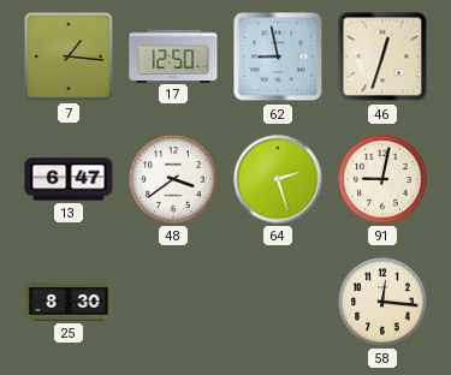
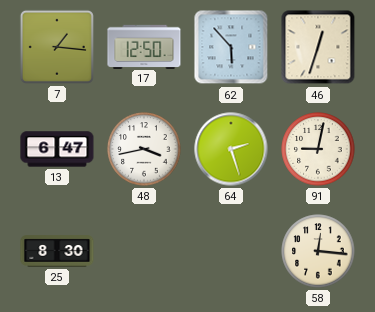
62: 8:58 -> 5:53
48: 3:39 -> 3:43
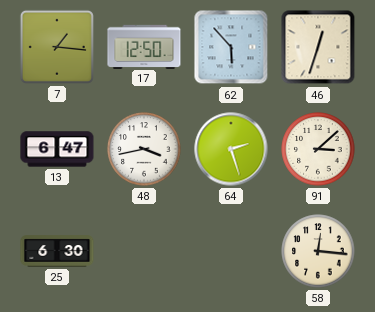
91: 9:02 -> 3:08
25: 8:30 -> 6:30
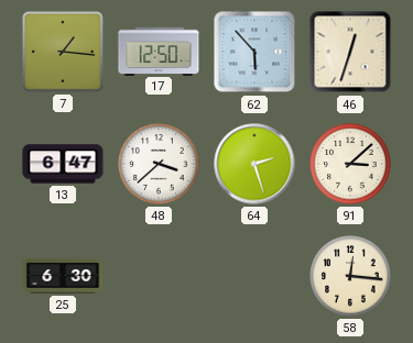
48: 3:43 -> 3:38
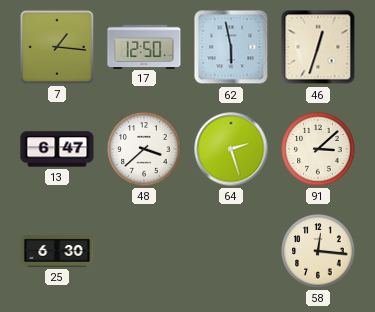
62: 5:53 -> 5:58
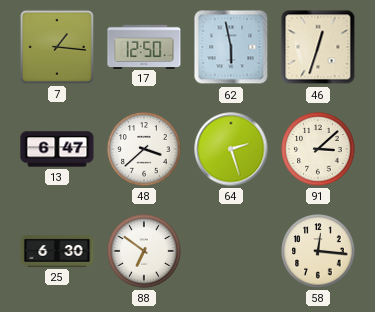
88: none -> 6:51
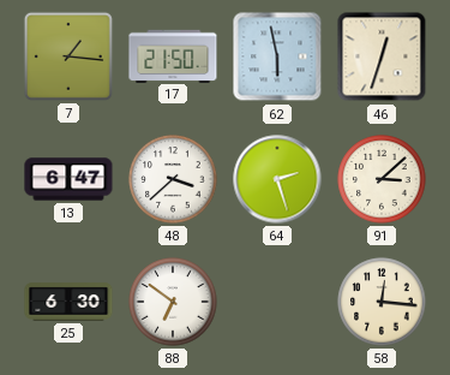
17: 12:50 -> 21:50
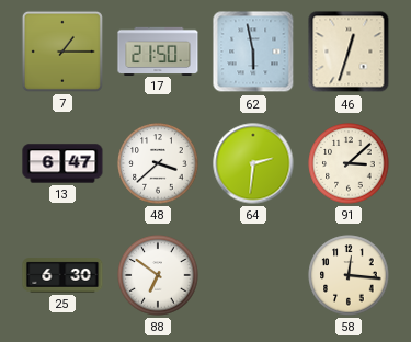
7: 1:16 -> 1:15
64: 2:27 -> 2:31
